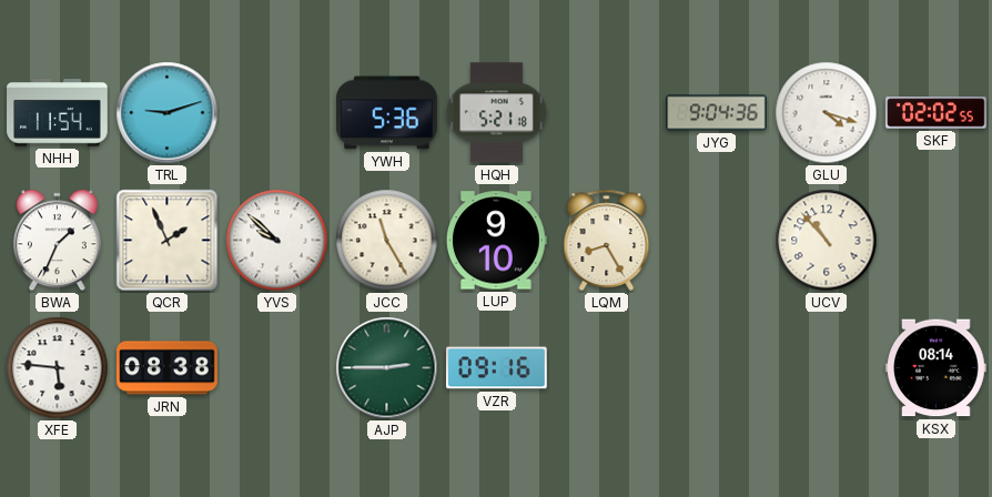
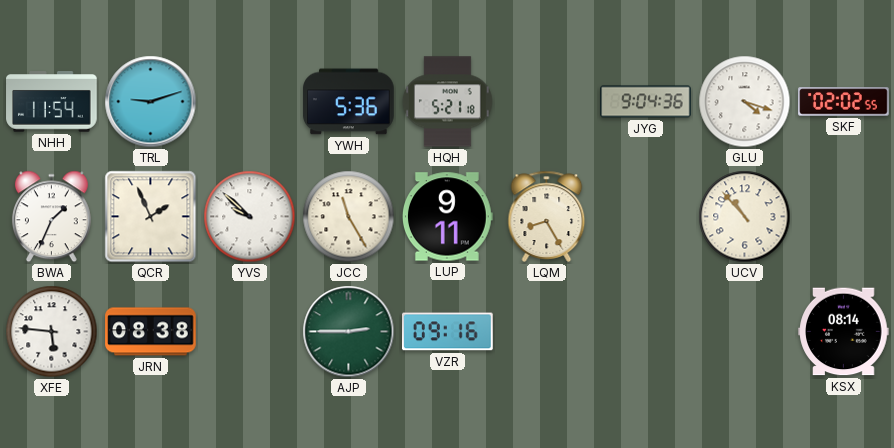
LUP: 9:10 -> 9:11
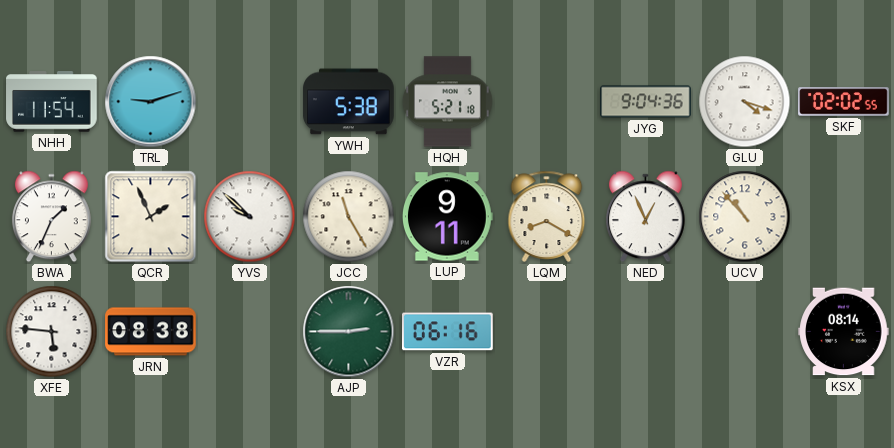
YWH: 5:36 -> 5:38
LQM: 8:25 -> 8:20
NED: none -> 12:56
VZR: 09:16 -> 06:16
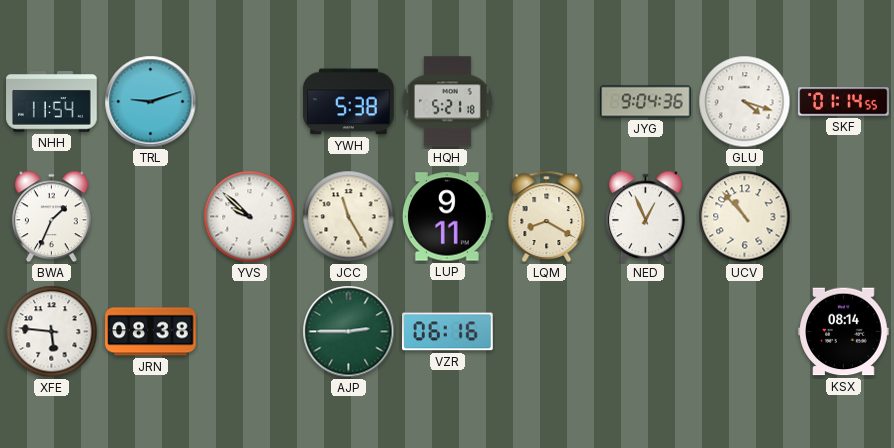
SKF: 02:02 -> 01:14
QCR: 1:56 -> none
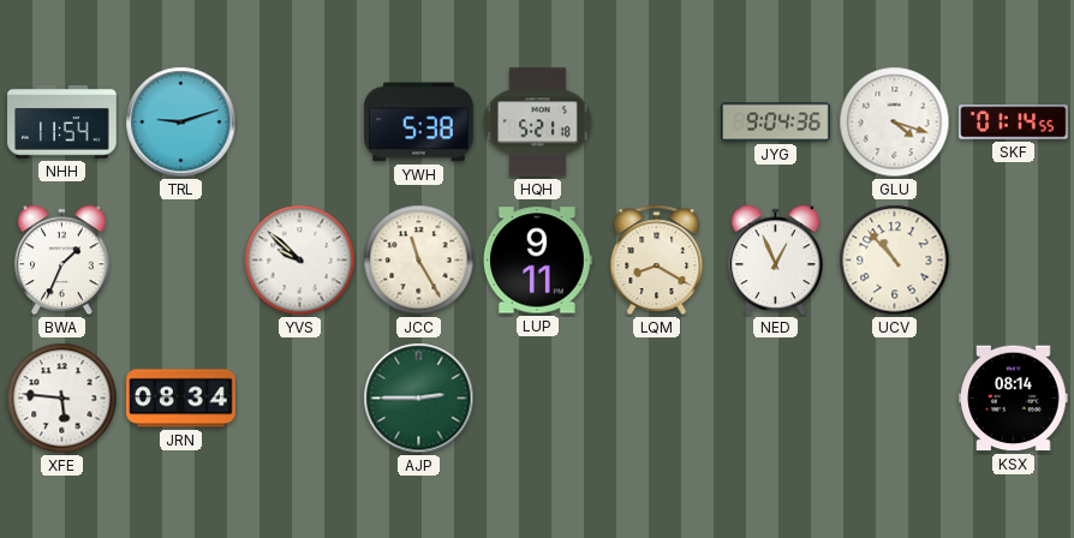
JRN: 08:38 -> 08:34
VZR: 06:16 -> none
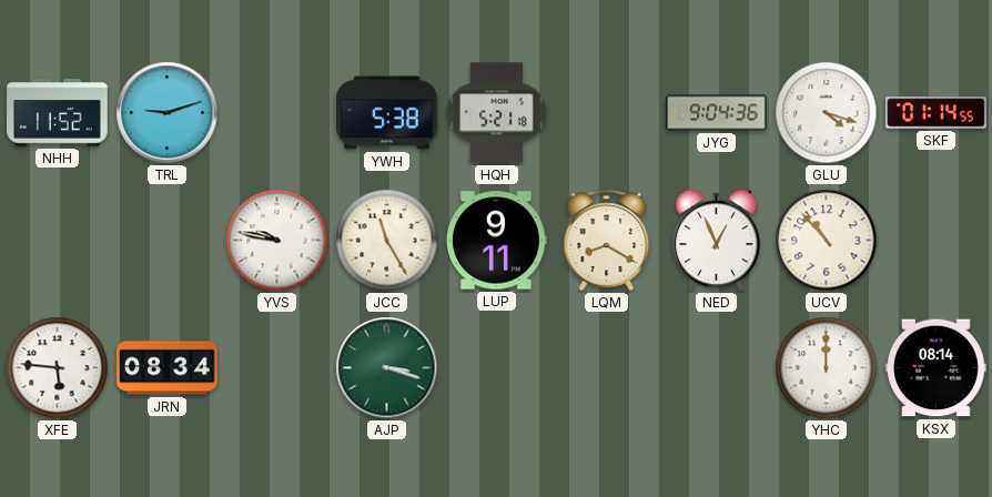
NHH: 11:54 -> 11:52
BWA: 1:34 -> none
YVS: 9:52 -> 9:47
AJP: 2:45 -> 3:18
YHC: none -> 12:00
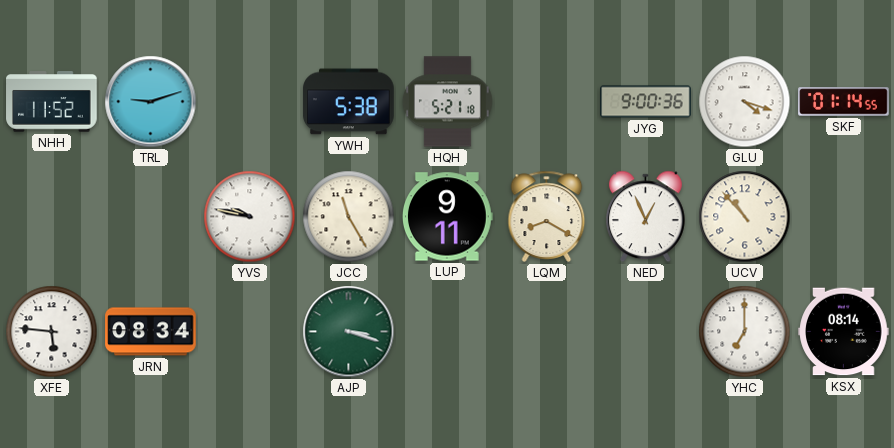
JYG: 9:04 -> 9:00
YHC: 12:00 -> 7:00
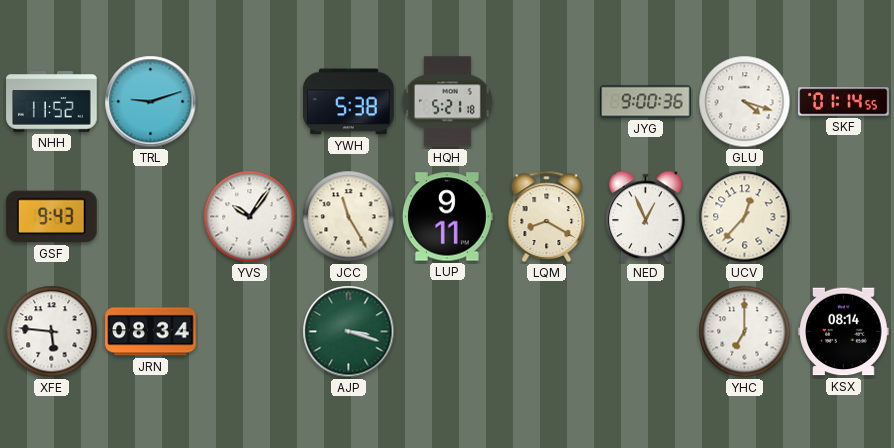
GSF: none -> 9:43
YVS: 9:47 -> 10:06
UCV: 10:53 -> 12:37
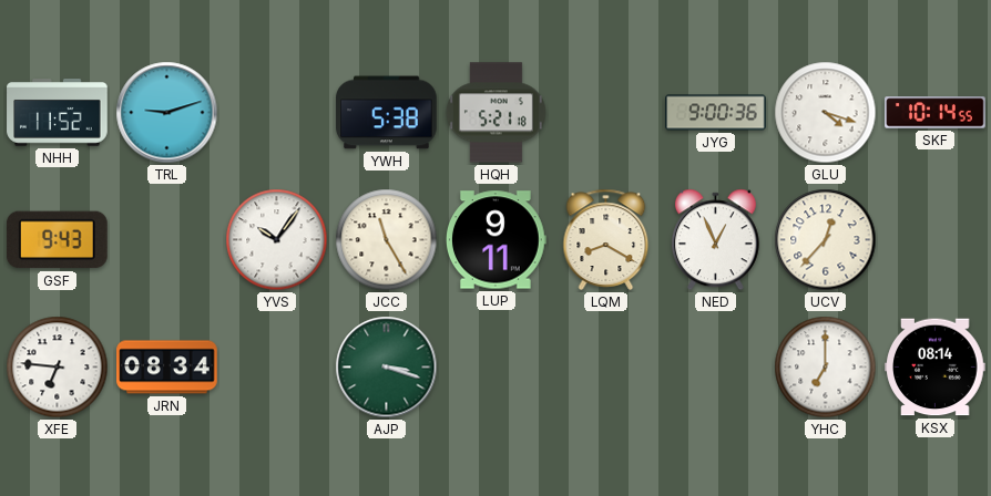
SKF: 01:14 -> 10:14
XFE: 5:46 -> 6:46
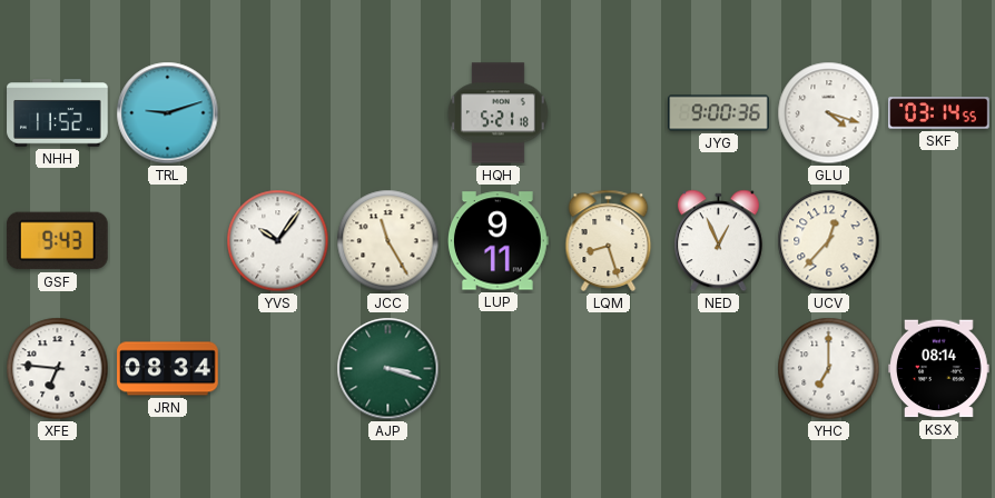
YWH: 5:38 -> none
SKF: 10:14 -> 03:14
LQM: 8:20 -> 8:27
